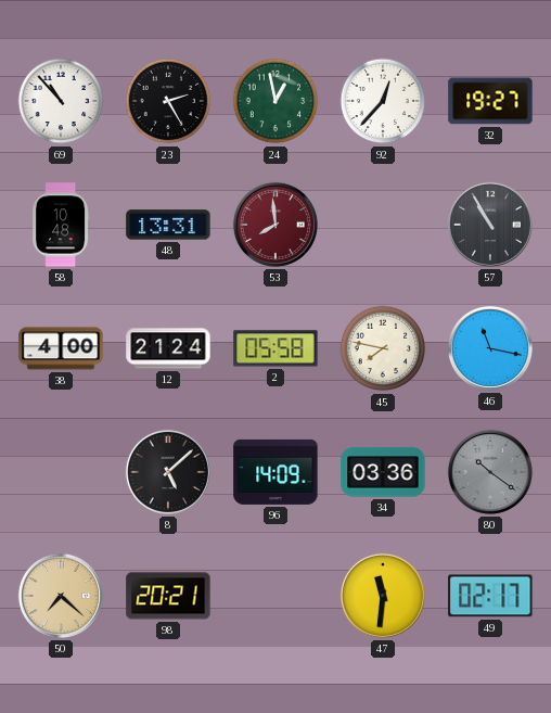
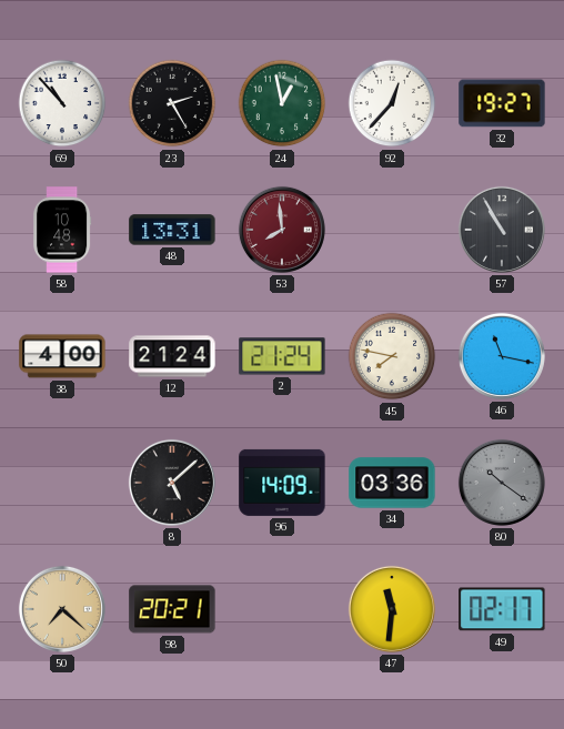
2: 05:58 -> 21:24
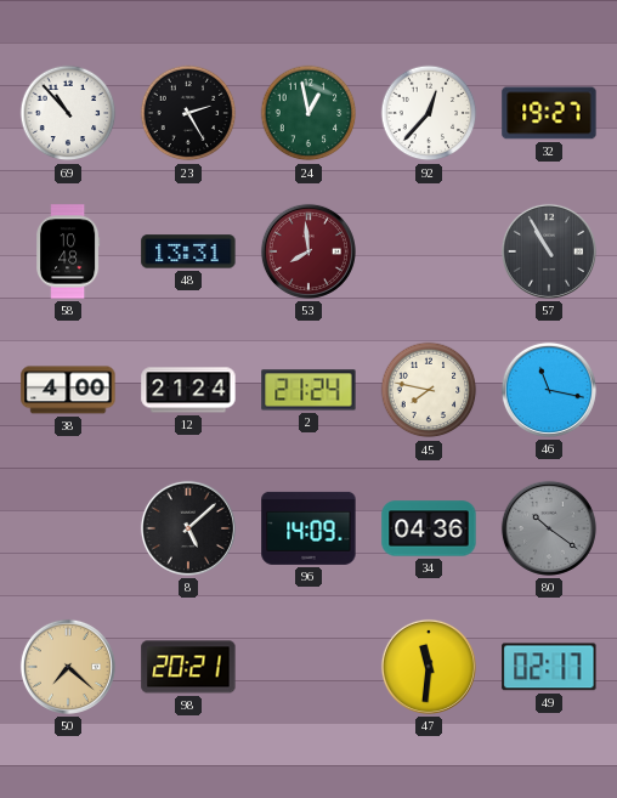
34: 03:36 -> 04:36
